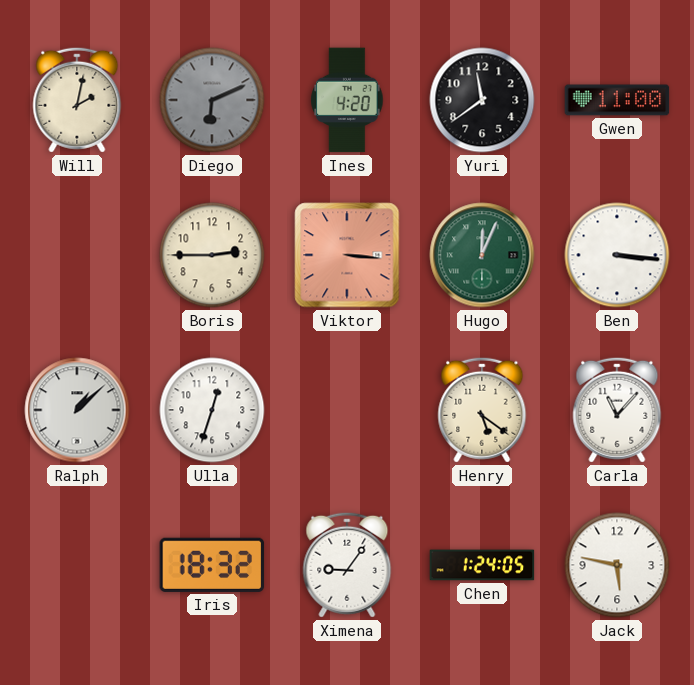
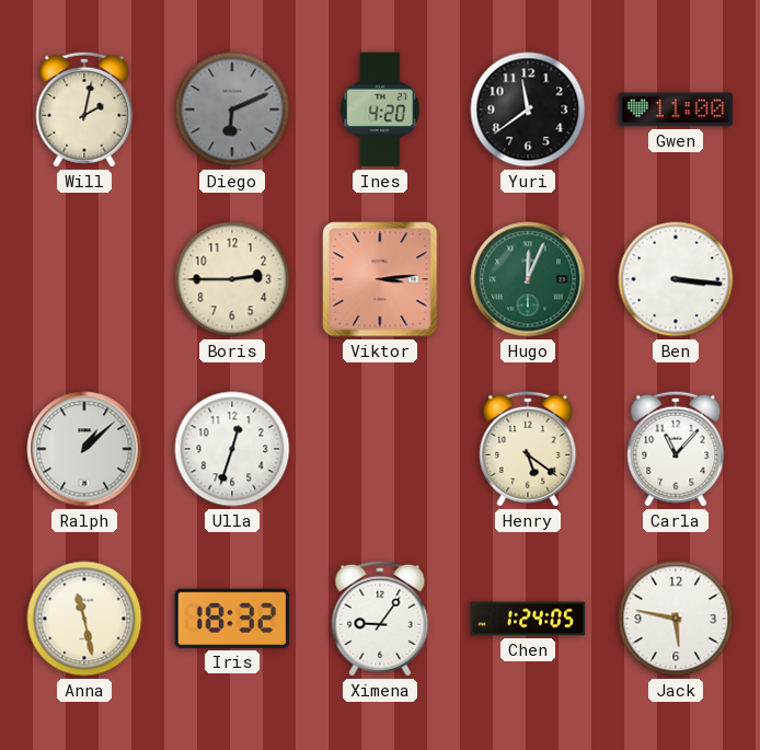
Viktor: 3:16 -> 3:14
Anna: none -> 11:28
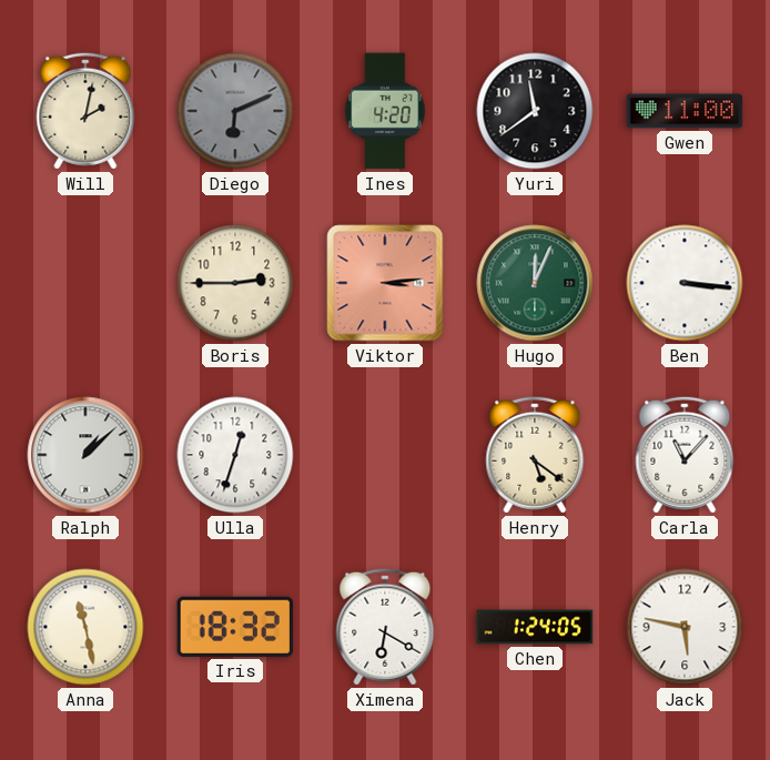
Ximena: 9:06 -> 6:20
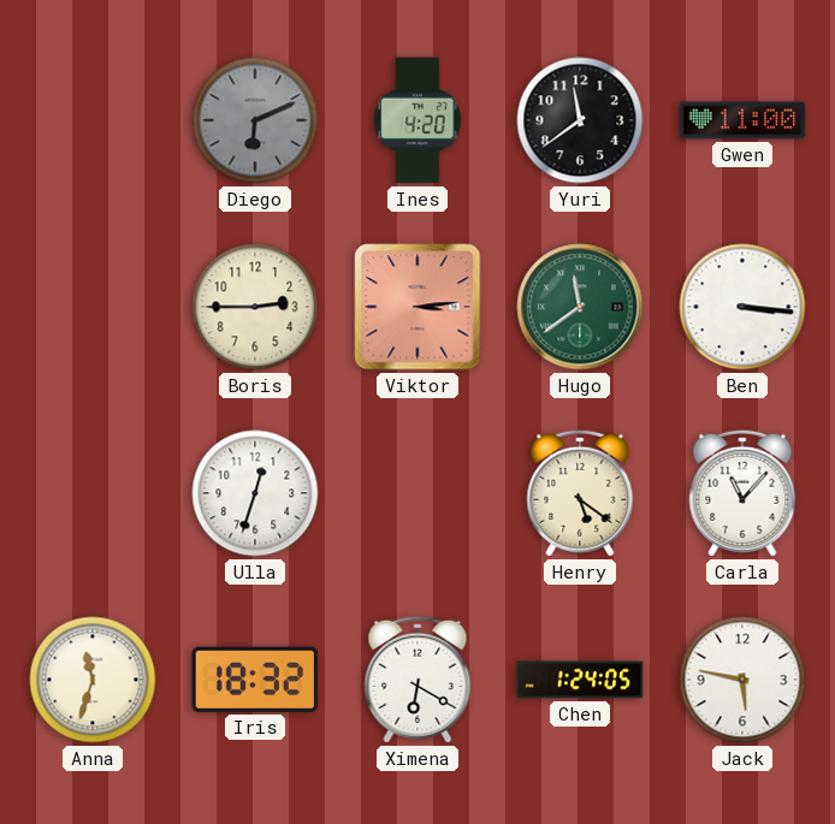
Will: 2:02 -> none
Hugo: 12:04 -> 11:39
Ralph: 1:08 -> none
Anna: 11:28 -> 11:33
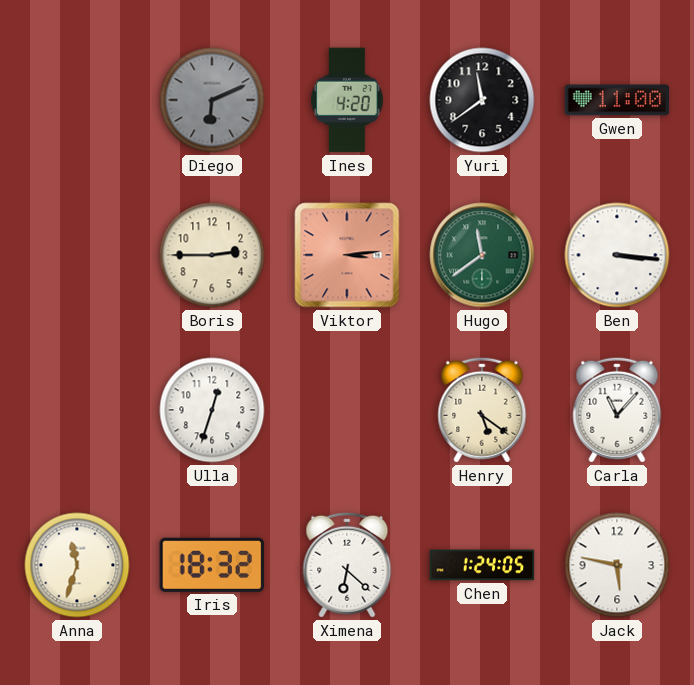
Ximena: 6:20 -> 6:22
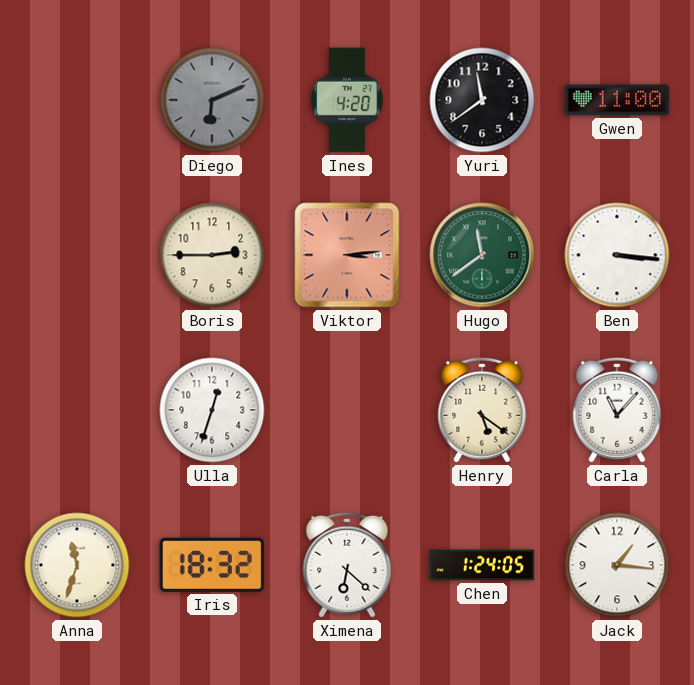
Jack: 5:47 -> 1:16
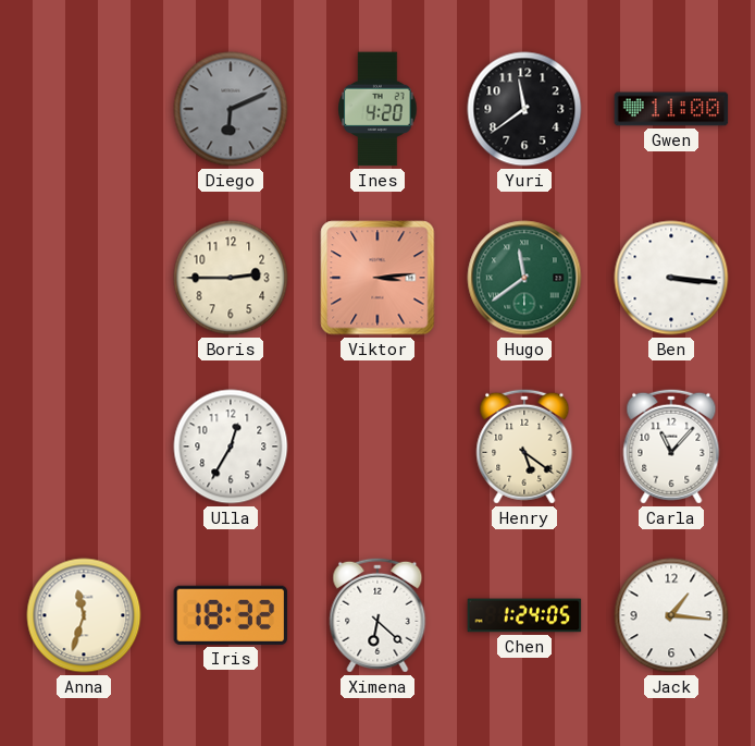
Ulla: 12:33 -> 12:35
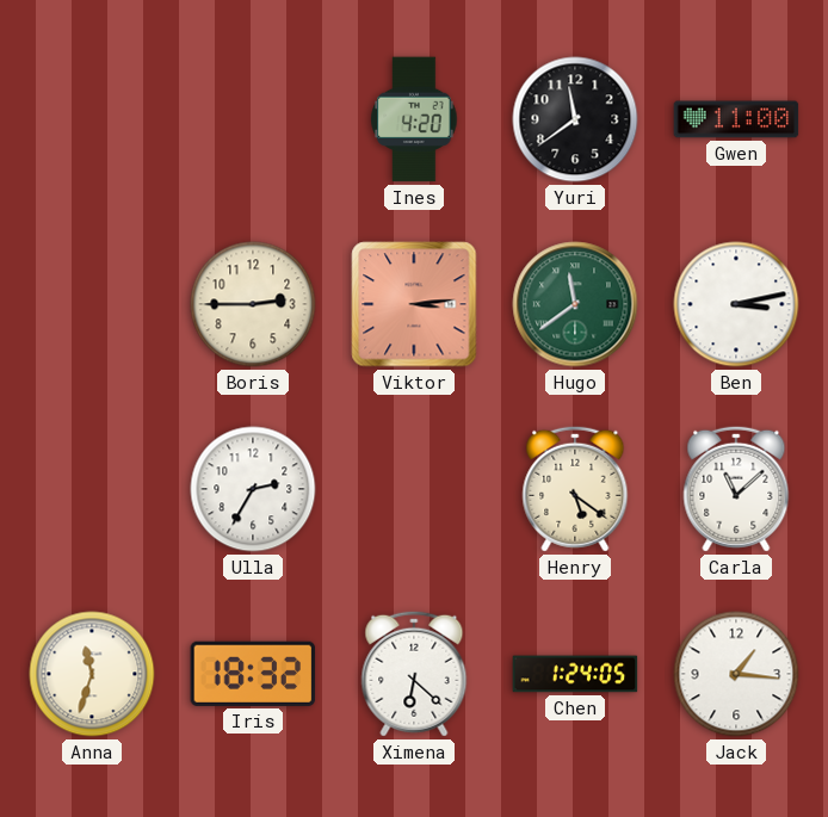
Diego: 6:11 -> none
Ben: 3:16 -> 3:13
Ulla: 12:35 -> 2:35
Carla: 11:07 -> 11:08
